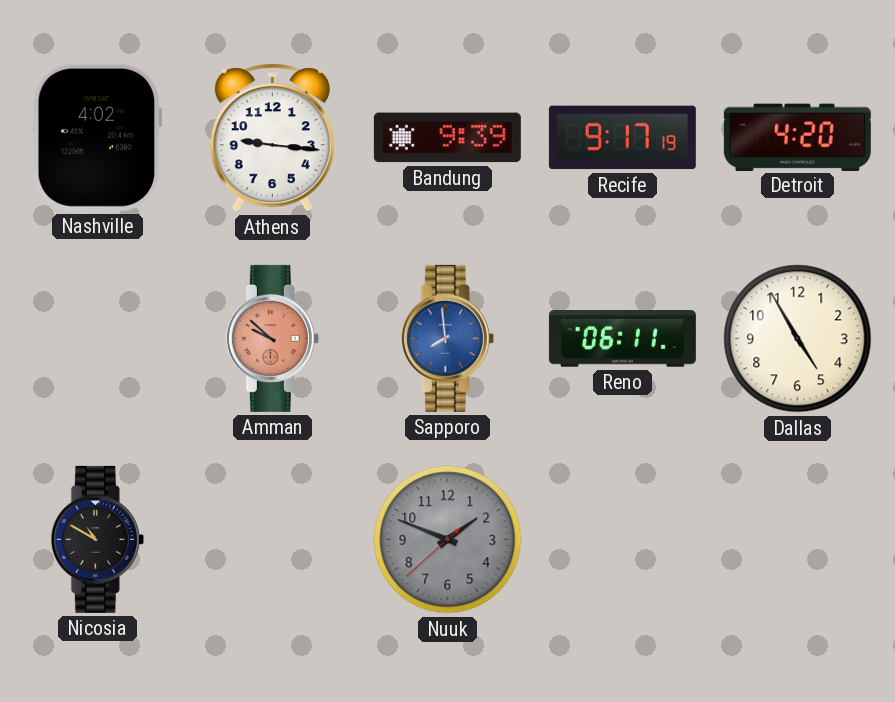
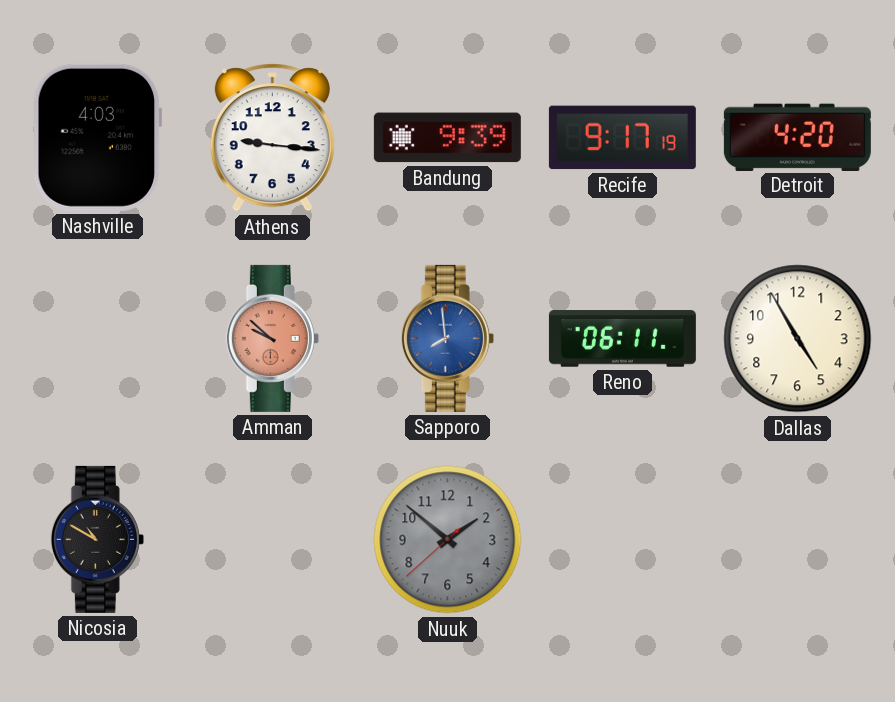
Nashville: 4:02 -> 4:03
Nuuk: 1:48 -> 1:51
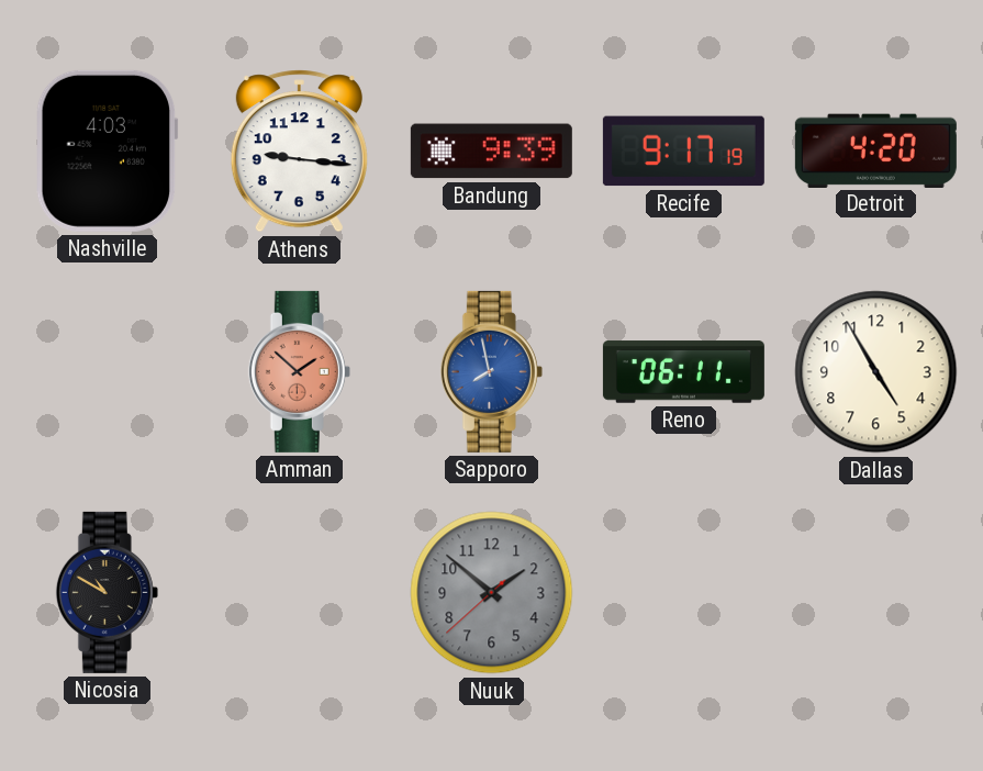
Amman: 9:52 -> 1:52
Sapporo: 7:59 -> 7:58
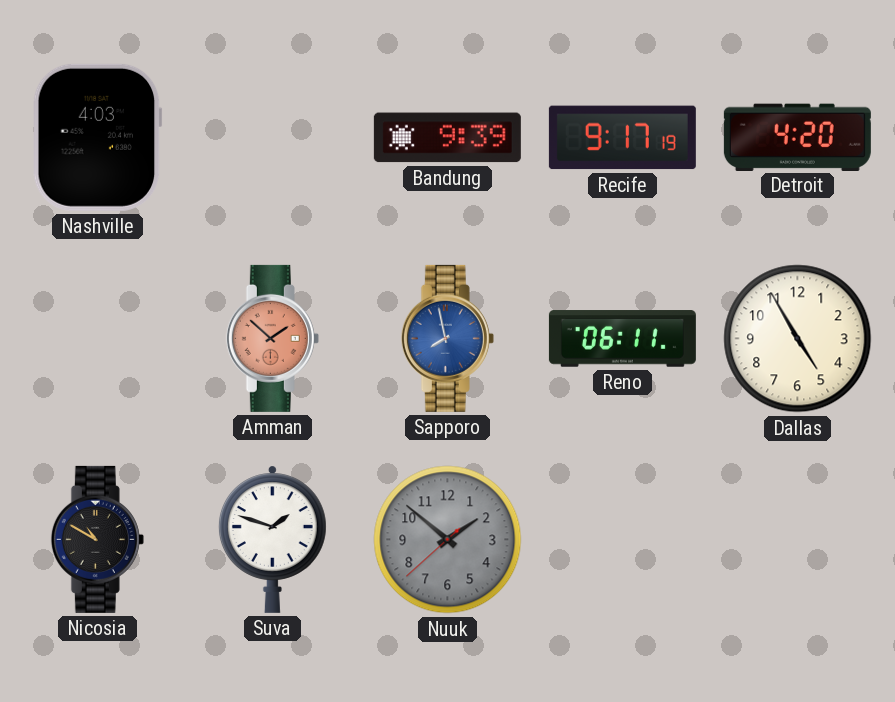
Athens: 9:16 -> none
Suva: none -> 1:48
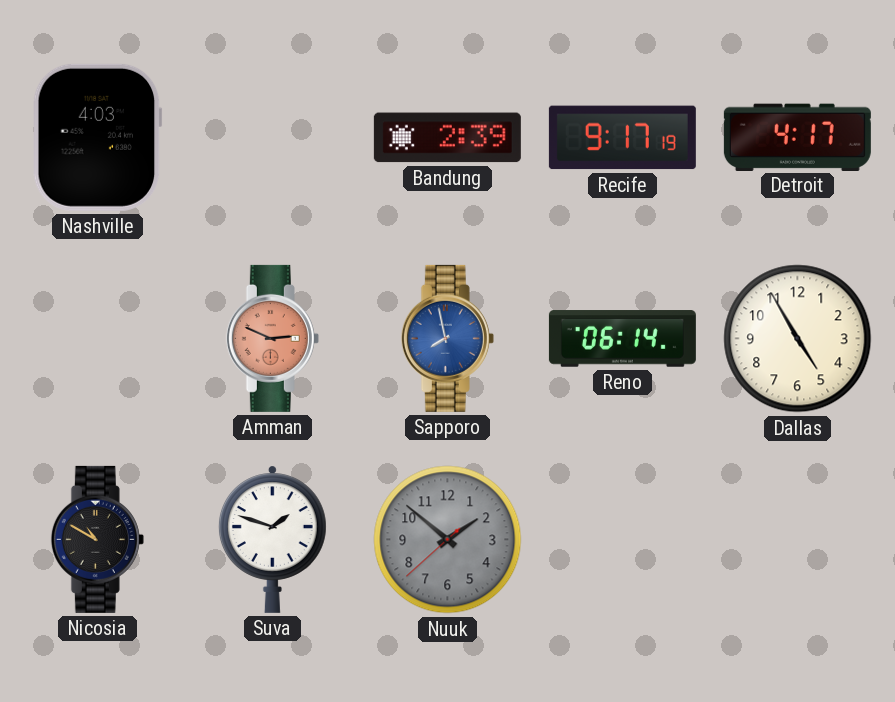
Bandung: 9:39 -> 2:39
Detroit: 4:20 -> 4:17
Amman: 1:52 -> 2:49
Reno: 06:11 -> 06:14
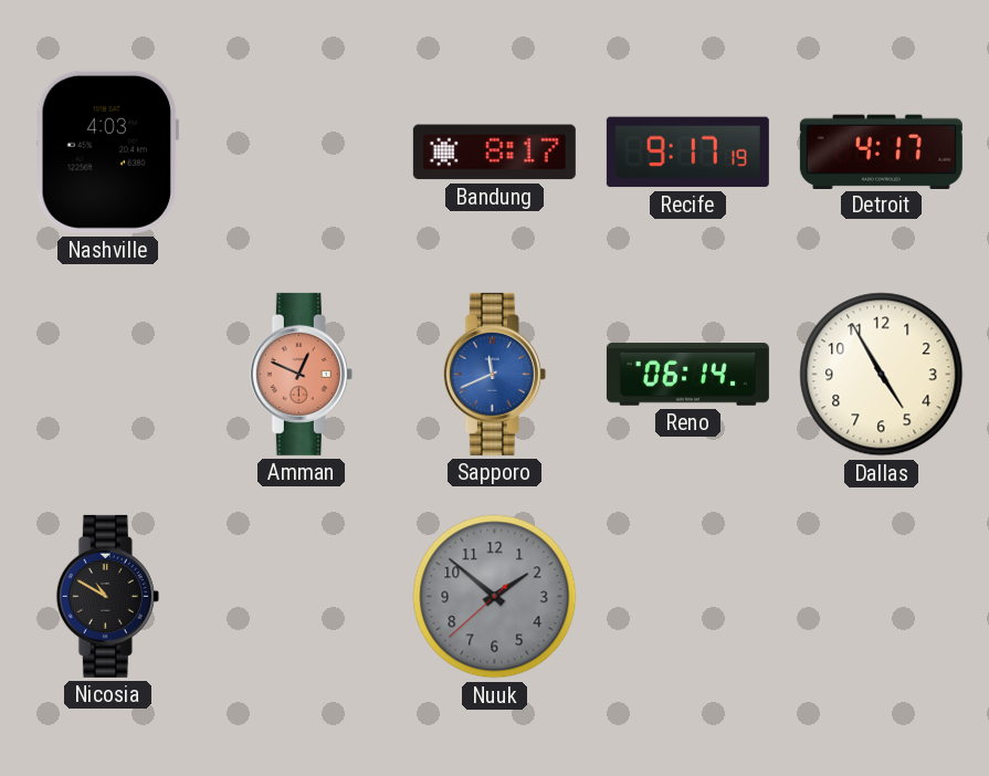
Bandung: 2:39 -> 8:17
Amman: 2:49 -> 12:49
Sapporo: 7:58 -> 11:41
Suva: 1:48 -> none
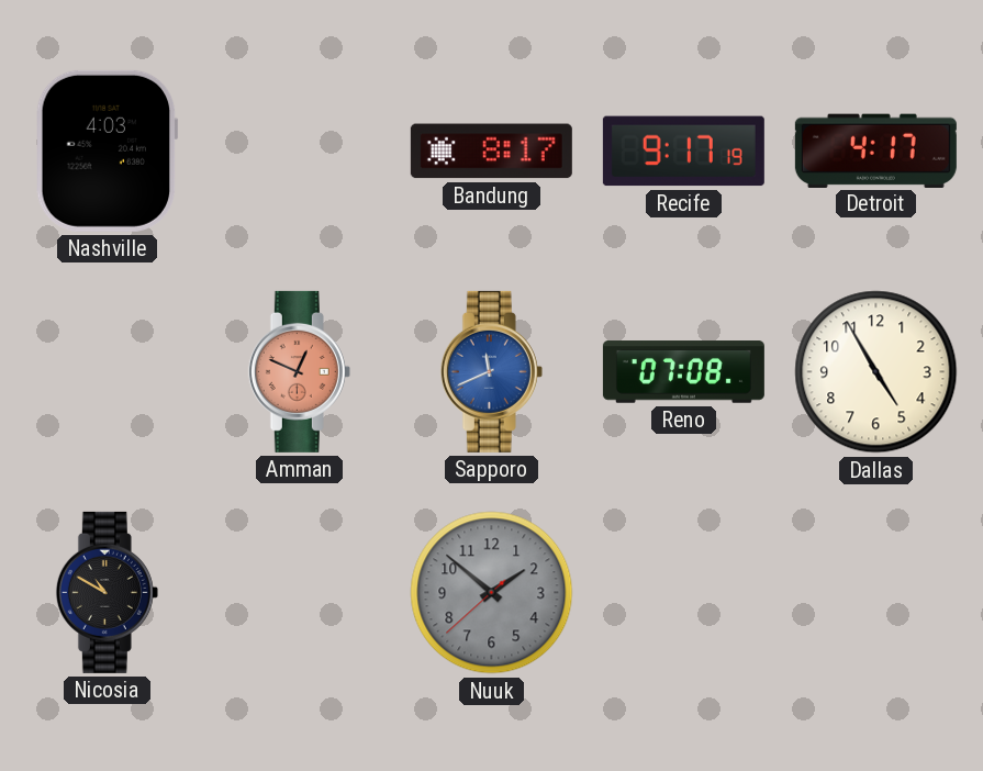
Reno: 06:14 -> 07:08
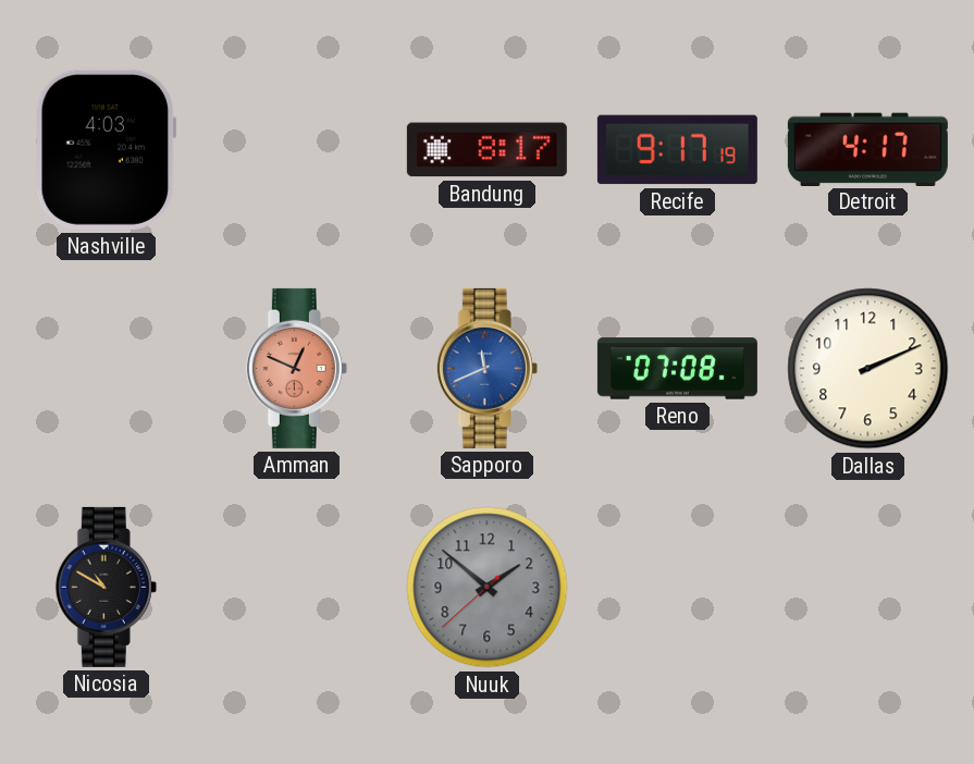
Dallas: 4:55 -> 2:11
